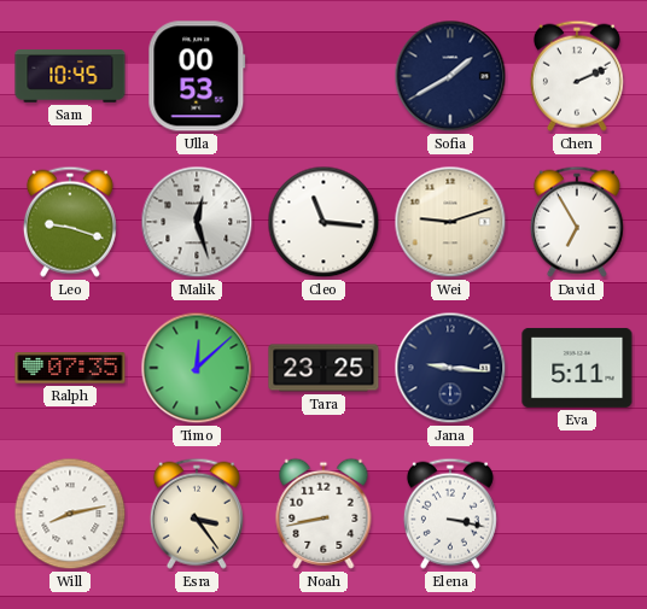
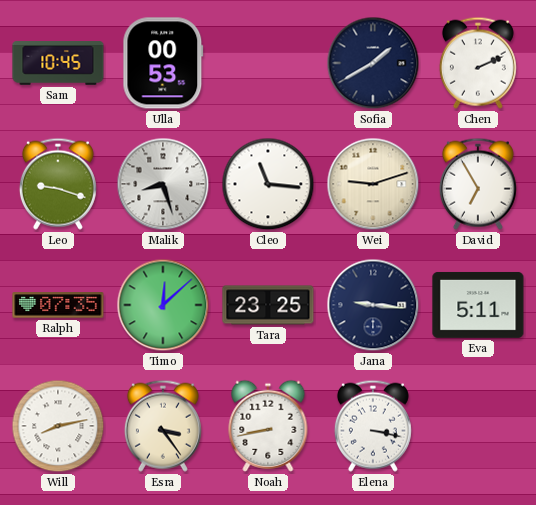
Malik: 12:27 -> 8:27
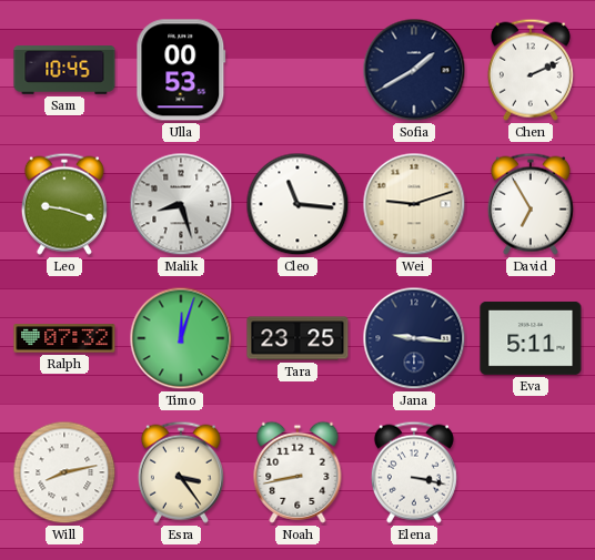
Ralph: 07:35 -> 07:32
Timo: 12:08 -> 12:03
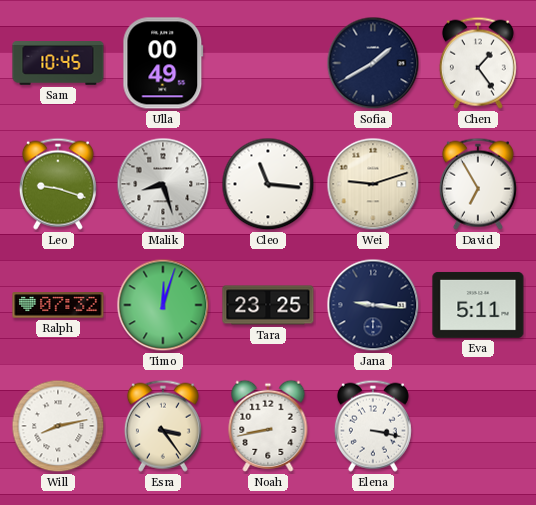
Ulla: 00:53 -> 00:49
Chen: 2:11 -> 1:24
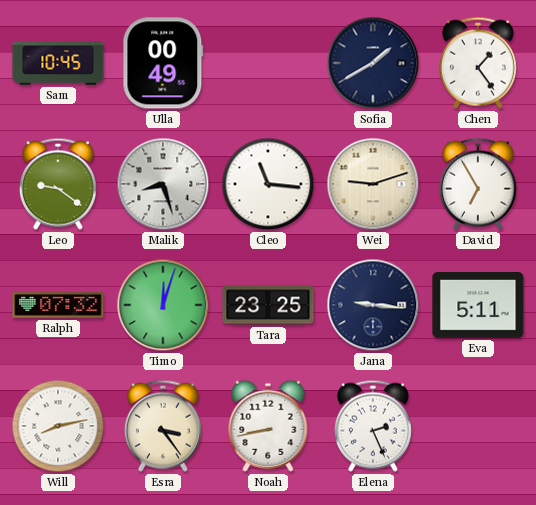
Leo: 9:18 -> 9:21
Elena: 3:17 -> 2:26
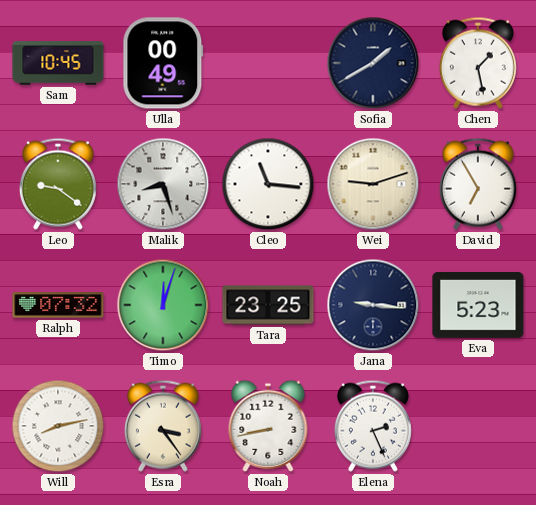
Chen: 1:24 -> 1:28
Eva: 5:11 -> 5:23
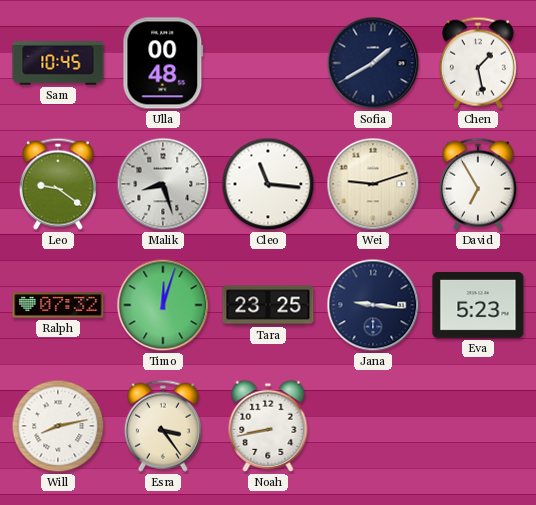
Ulla: 00:49 -> 00:48
Elena: 2:26 -> none
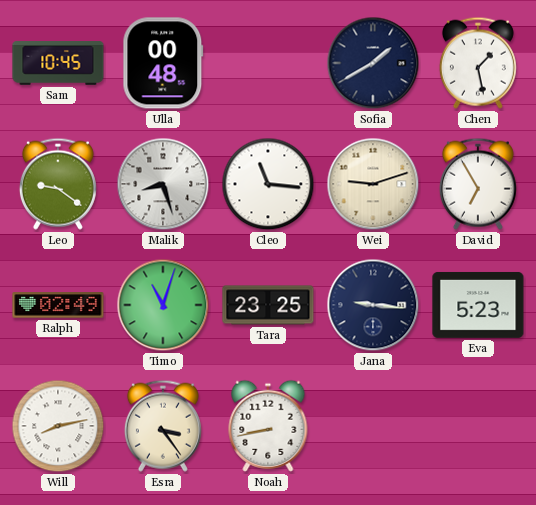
Ralph: 07:32 -> 02:49
Timo: 12:03 -> 11:03
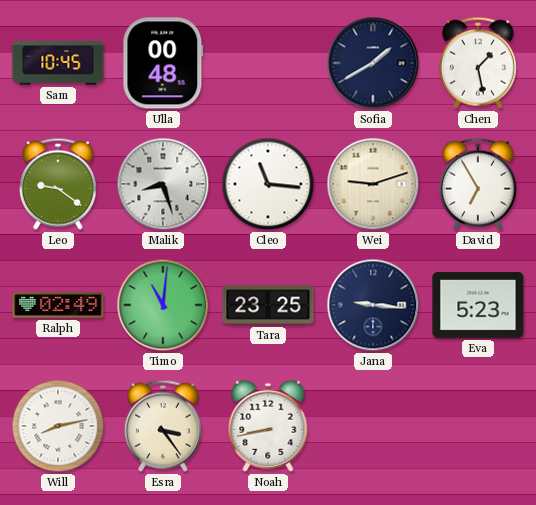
Timo: 11:03 -> 11:01
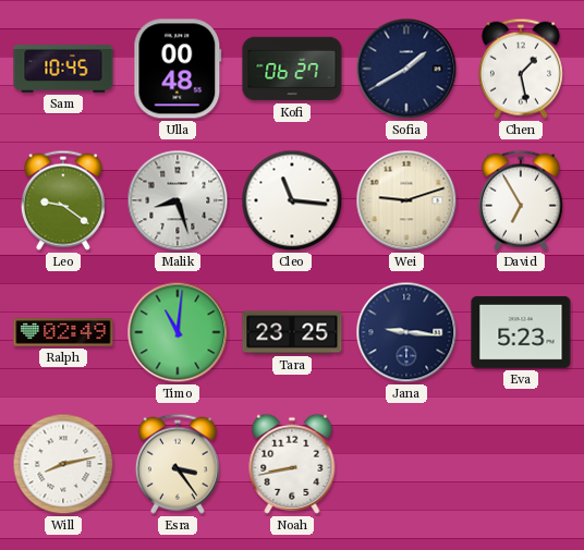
Kofi: none -> 06:27
